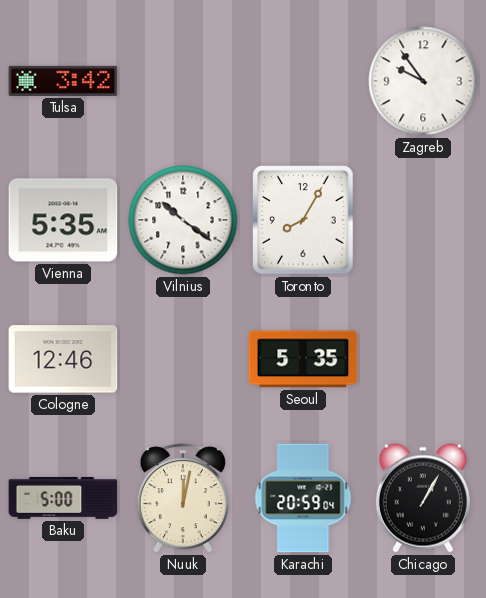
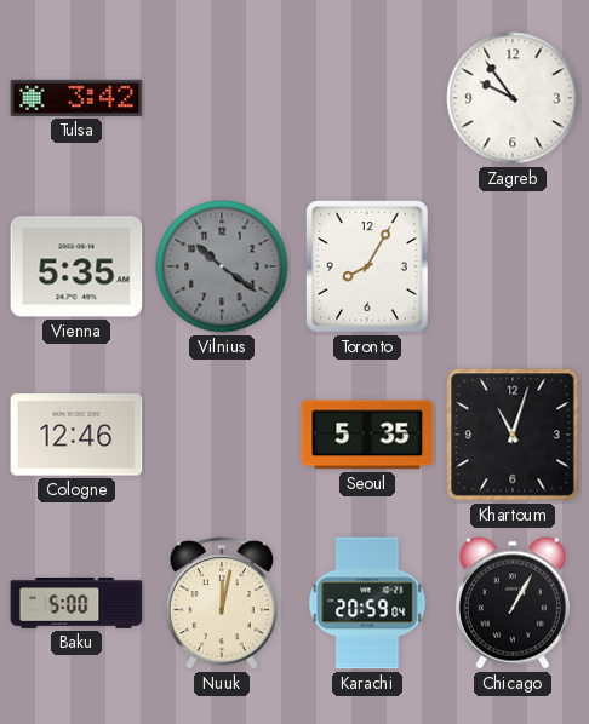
Vilnius dial: white -> grey
Khartoum: none -> 11:03
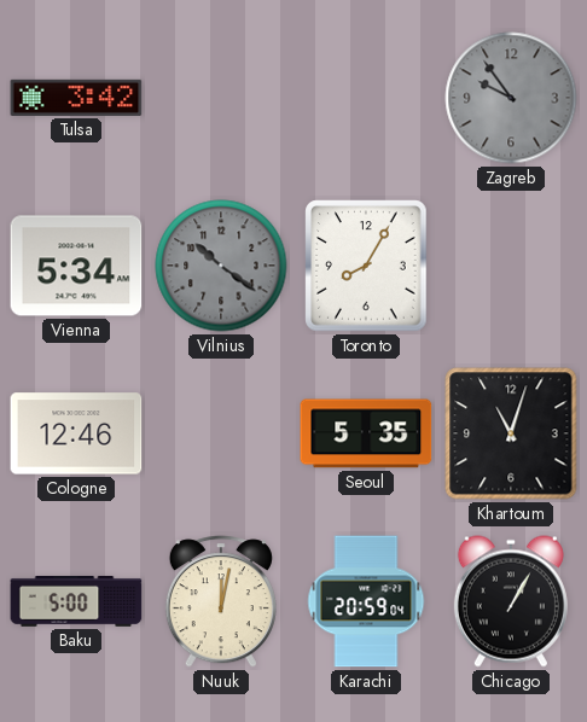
Zagreb dial: white -> grey
Vienna: 5:35 -> 5:34
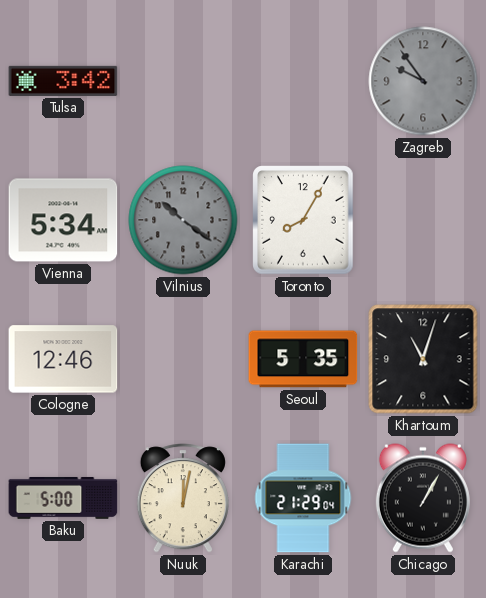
Karachi: 20:59 -> 21:29
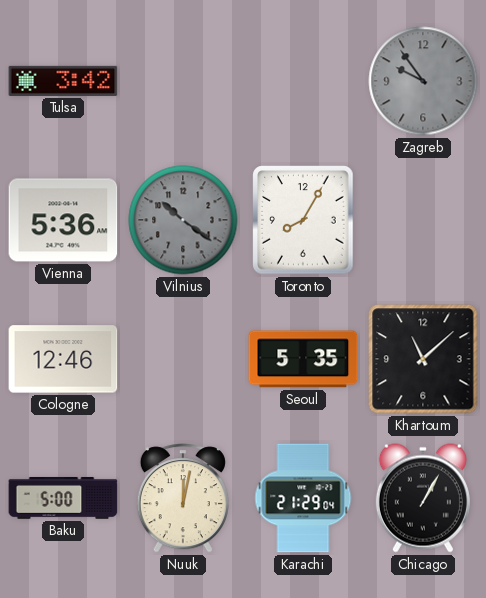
Vienna: 5:34 -> 5:36
Khartoum: 11:03 -> 11:08
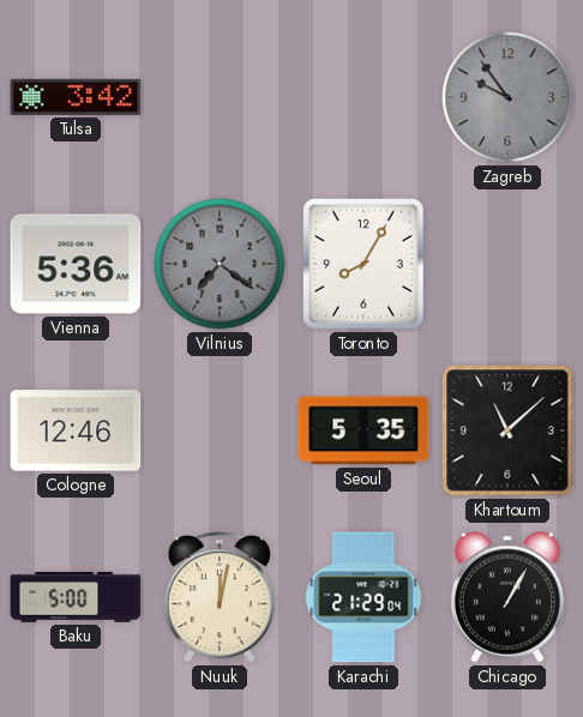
Vilnius: 10:21 -> 7:21
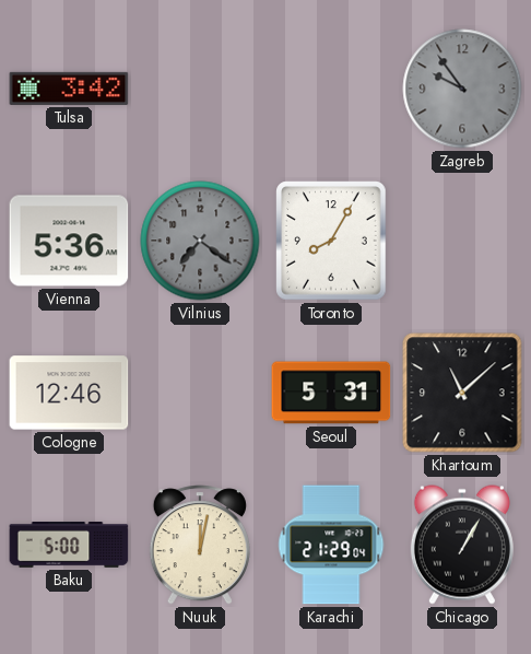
Seoul: 5:35 -> 5:31
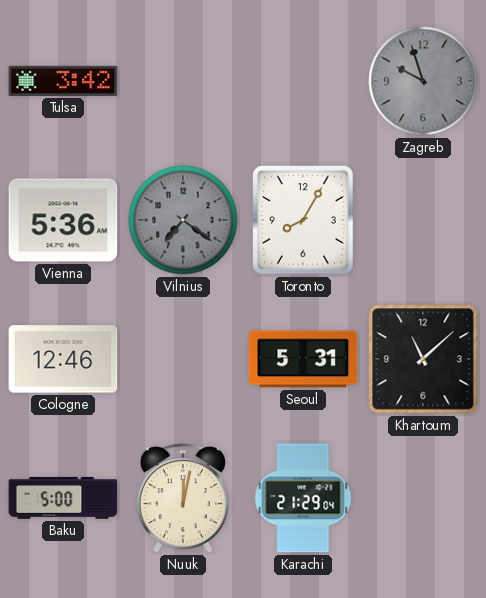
Zagreb: 9:54 -> 9:57
Chicago: 1:05 -> none
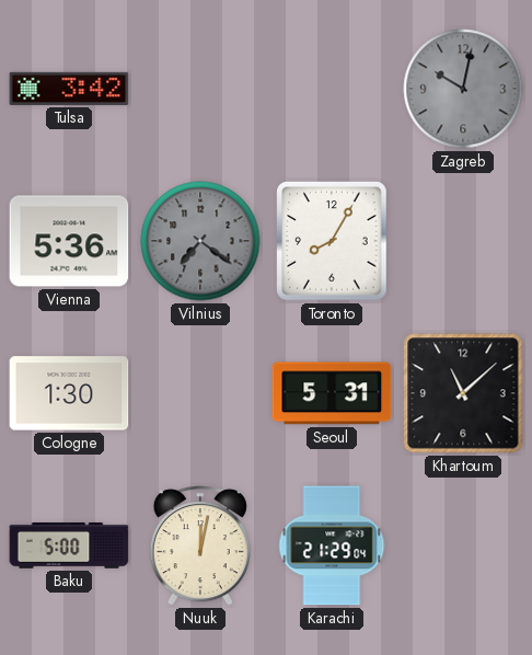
Zagreb: 9:57 -> 10:02
Cologne: 12:46 -> 1:30
